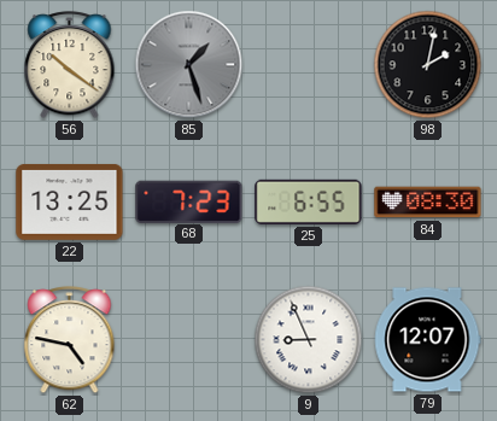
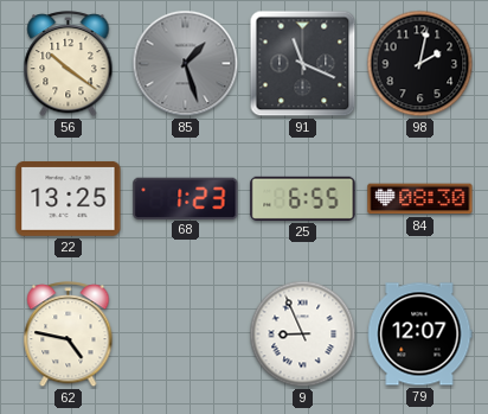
91: none -> 11:19
68: 7:23 -> 1:23
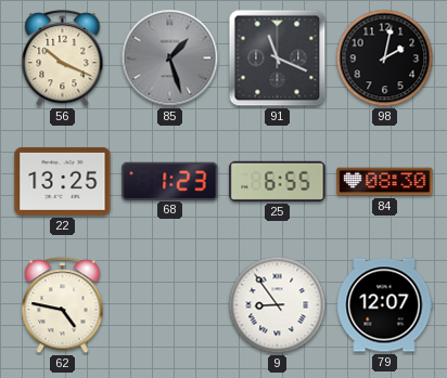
56: 10:21 -> 10:19
9: 8:56 -> 8:54
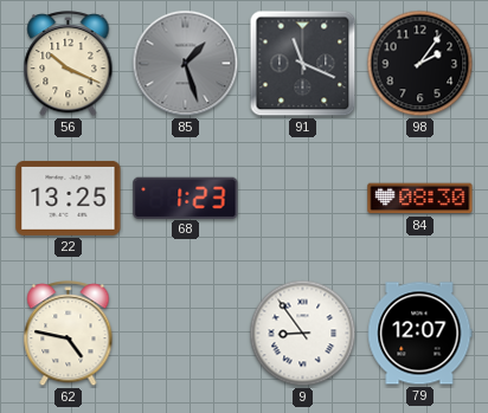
98: 2:02 -> 2:06
25: 6:55 -> none
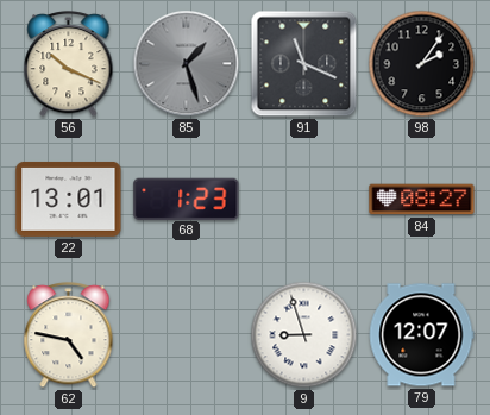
22: 13:25 -> 13:01
84: 08:30 -> 08:27
9: 8:54 -> 8:57
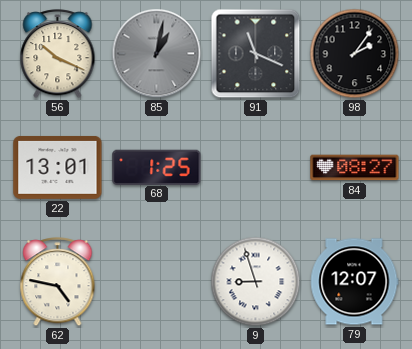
85: 1:27 -> 1:02
68: 1:23 -> 1:25
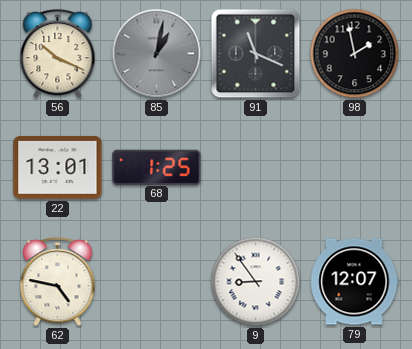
98: 2:06 -> 1:58
84: 08:27 -> none
9: 8:57 -> 8:54
